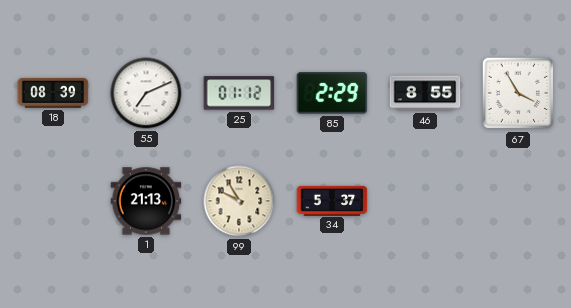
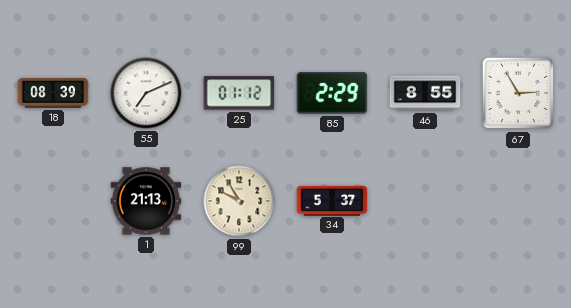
67: 3:55 -> 2:55
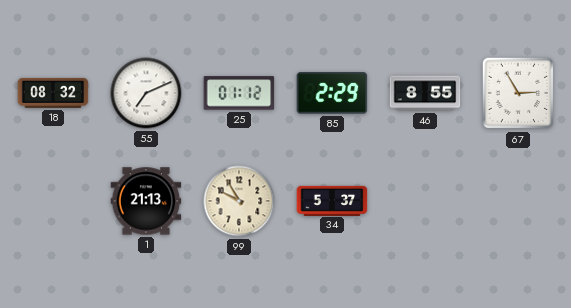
18: 08:39 -> 08:32
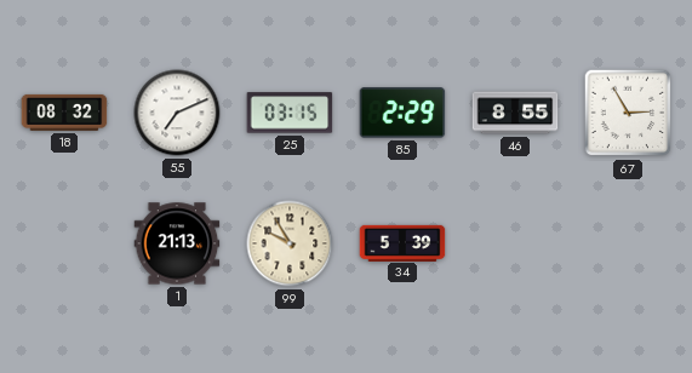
25: 01:12 -> 03:15
34: 5:37 -> 5:39
